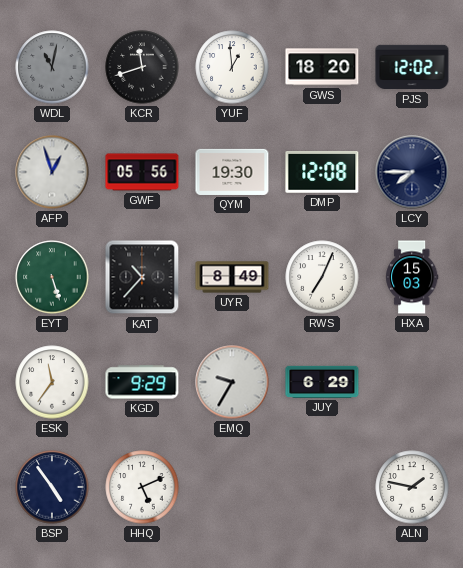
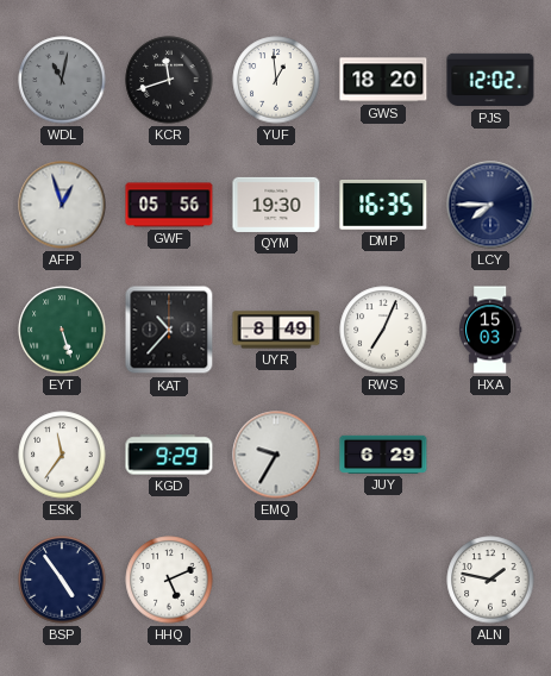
DMP: 12:08 -> 16:35
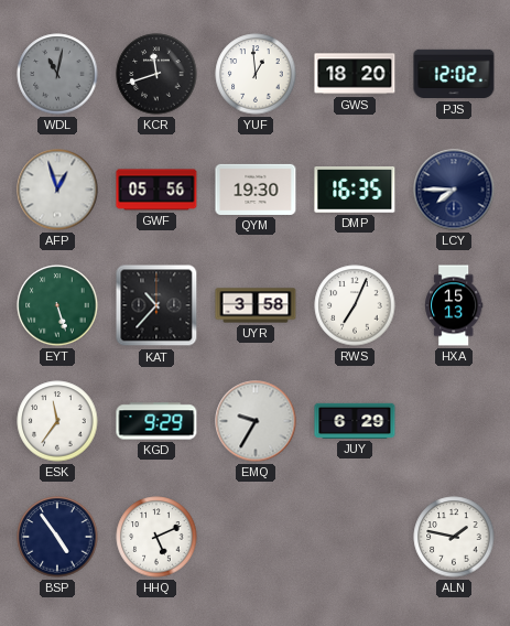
UYR: 8:49 -> 3:58
HXA: 15:03 -> 15:13
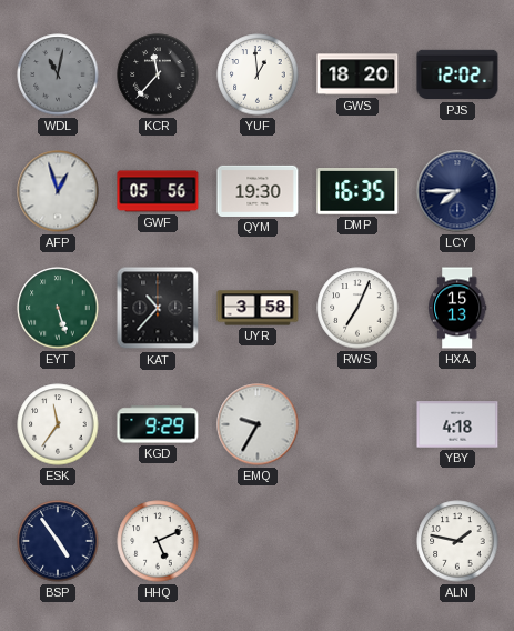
KCR: 11:42 -> 11:37
JUY: 6:29 -> none
YBY: none -> 4:18
